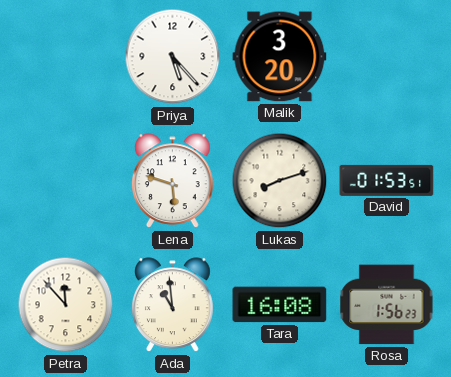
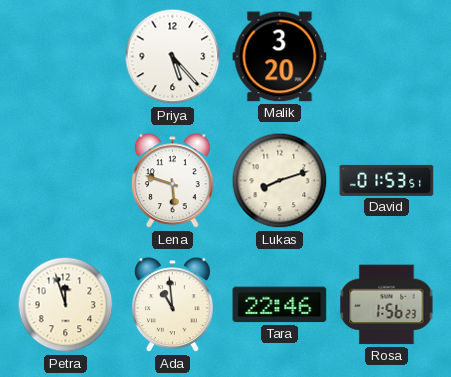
Petra: 11:53 -> 11:57
Tara: 16:08 -> 22:46
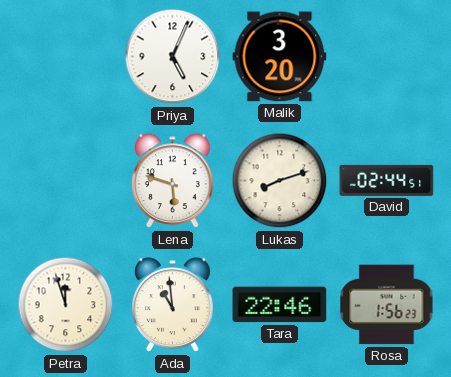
Priya: 5:23 -> 5:04
David: 01:53 -> 02:44
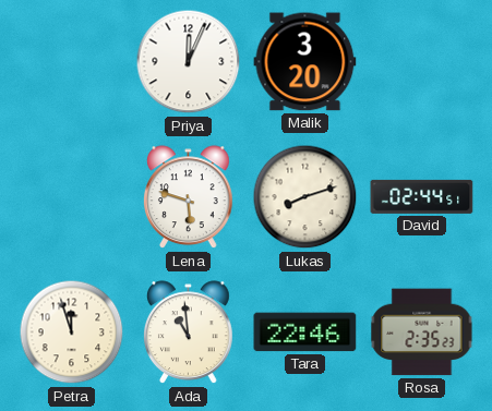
Priya: 5:04 -> 12:04
Rosa: 1:56 -> 2:35
